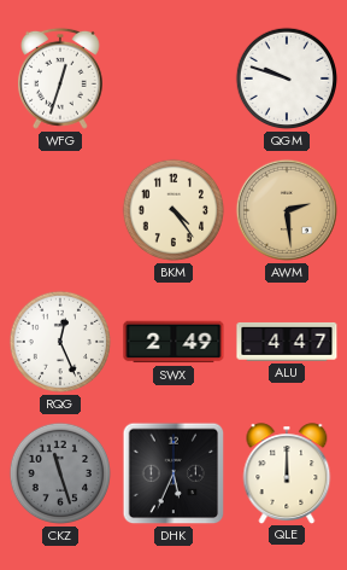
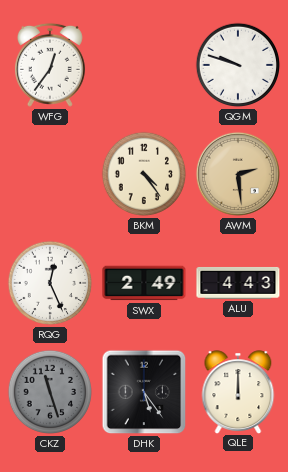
WFG: 12:33 -> 12:36
ALU: 4:47 -> 4:43
DHK: 5:34 -> 5:24
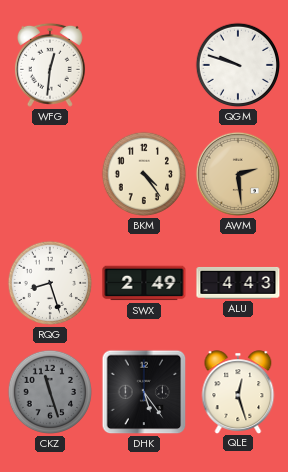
WFG: 12:36 -> 12:31
RQG: 12:26 -> 8:27
QLE: 12:00 -> 12:27
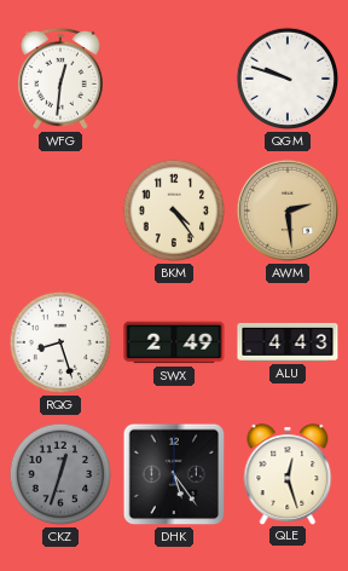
CKZ: 11:27 -> 12:33
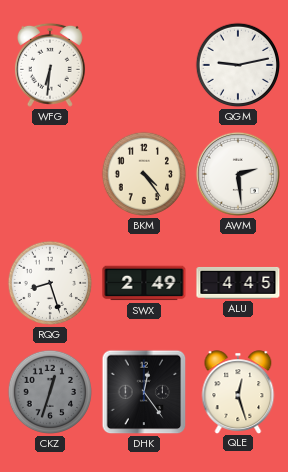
WFG: 12:31 -> 6:31
QGM: 9:48 -> 9:13
AWM dial: champagne -> white
ALU: 4:43 -> 4:45
DHK: 5:24 -> 12:24
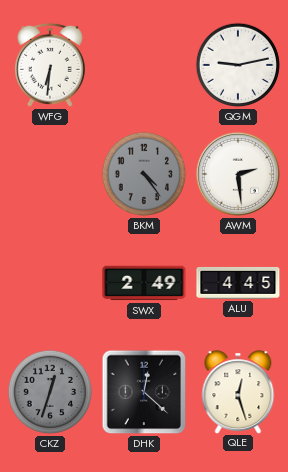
BKM dial: cream -> grey
RQG: 8:27 -> none
DHK: 12:24 -> 12:22
